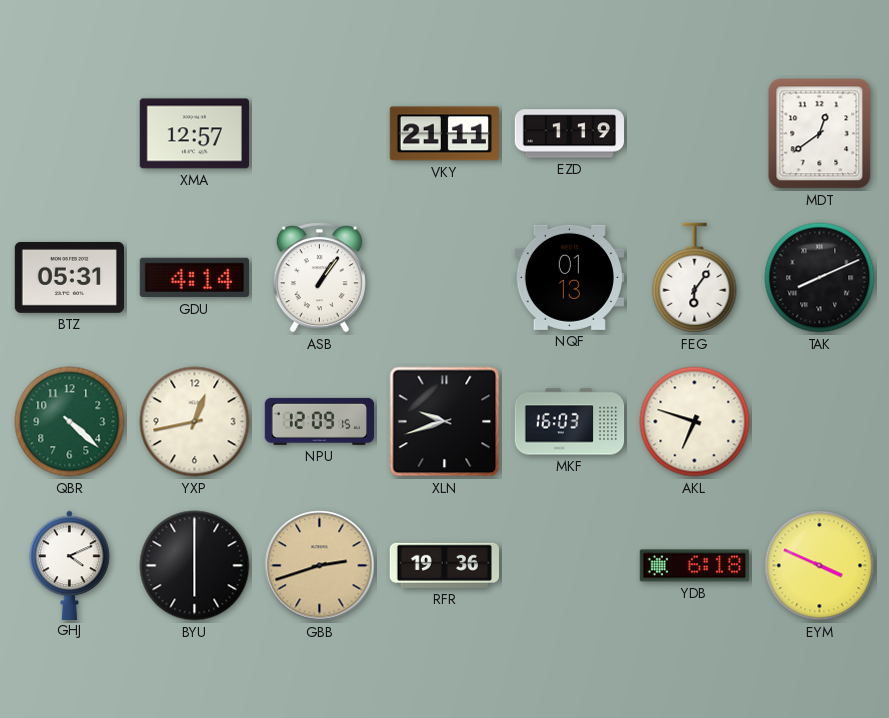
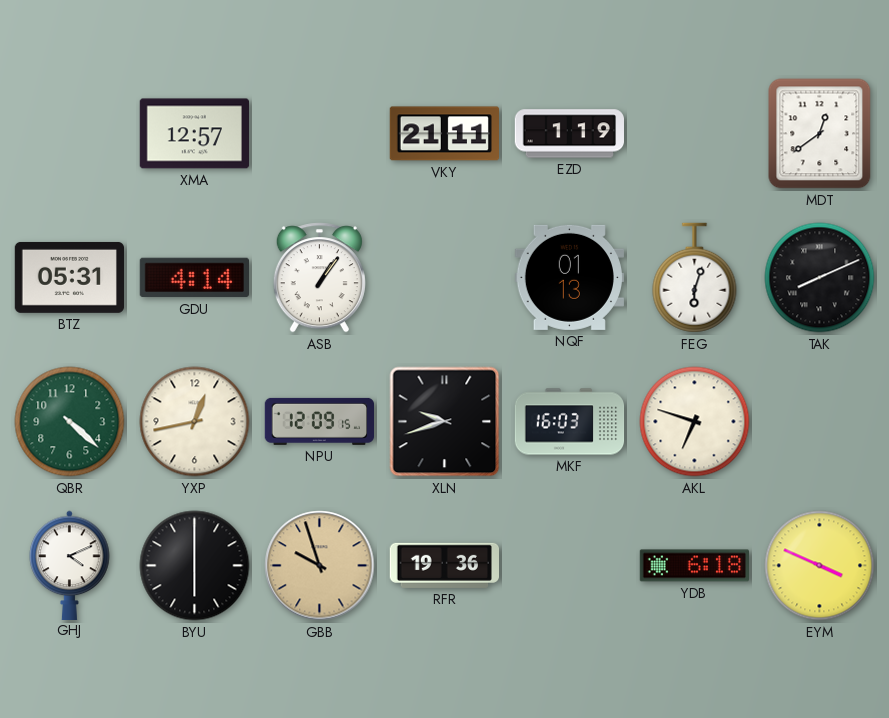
FEG: 6:06 -> 6:03
GBB: 2:42 -> 9:57
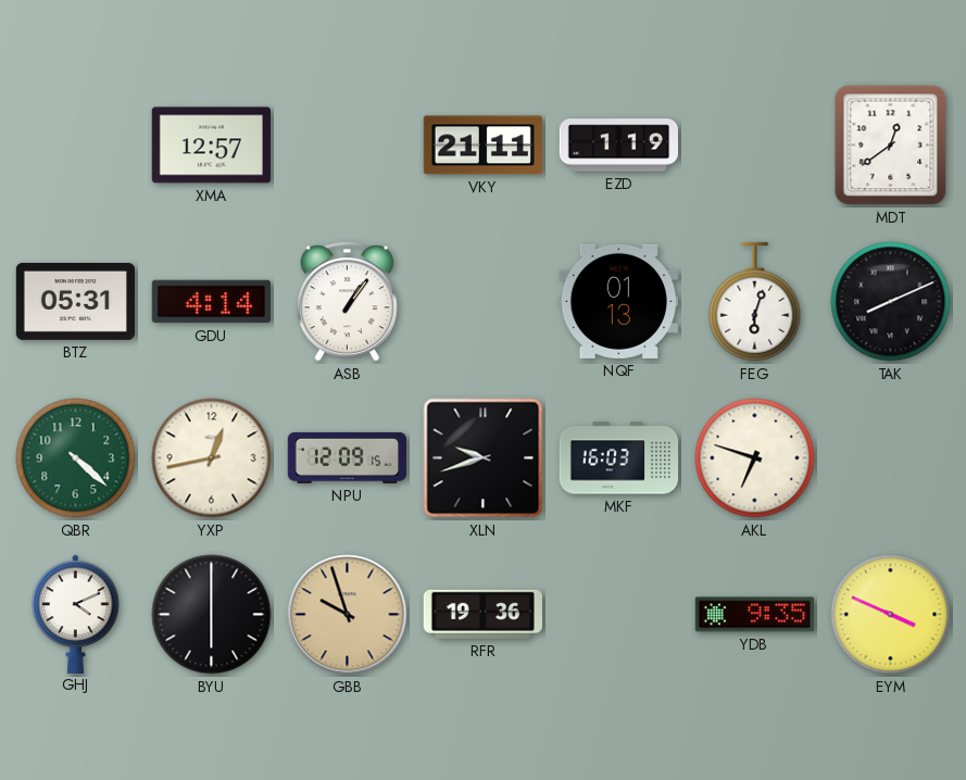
YDB: 6:18 -> 9:35
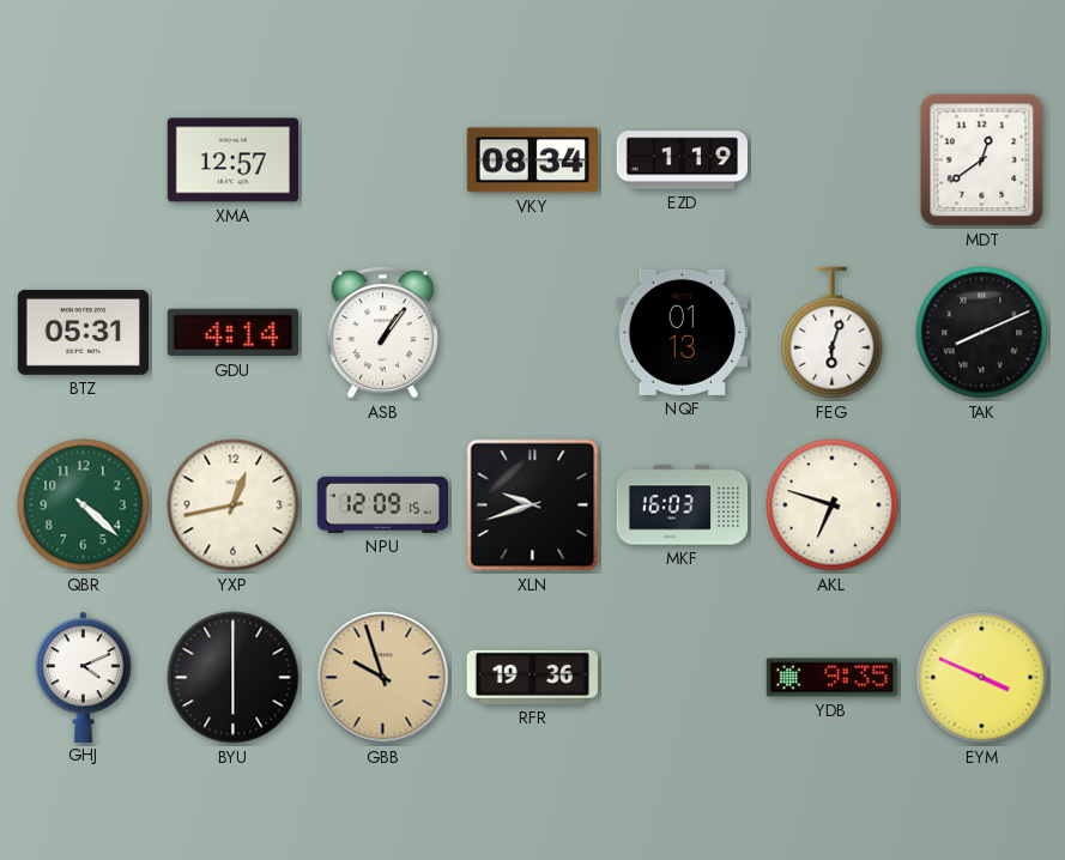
VKY: 21:11 -> 08:34
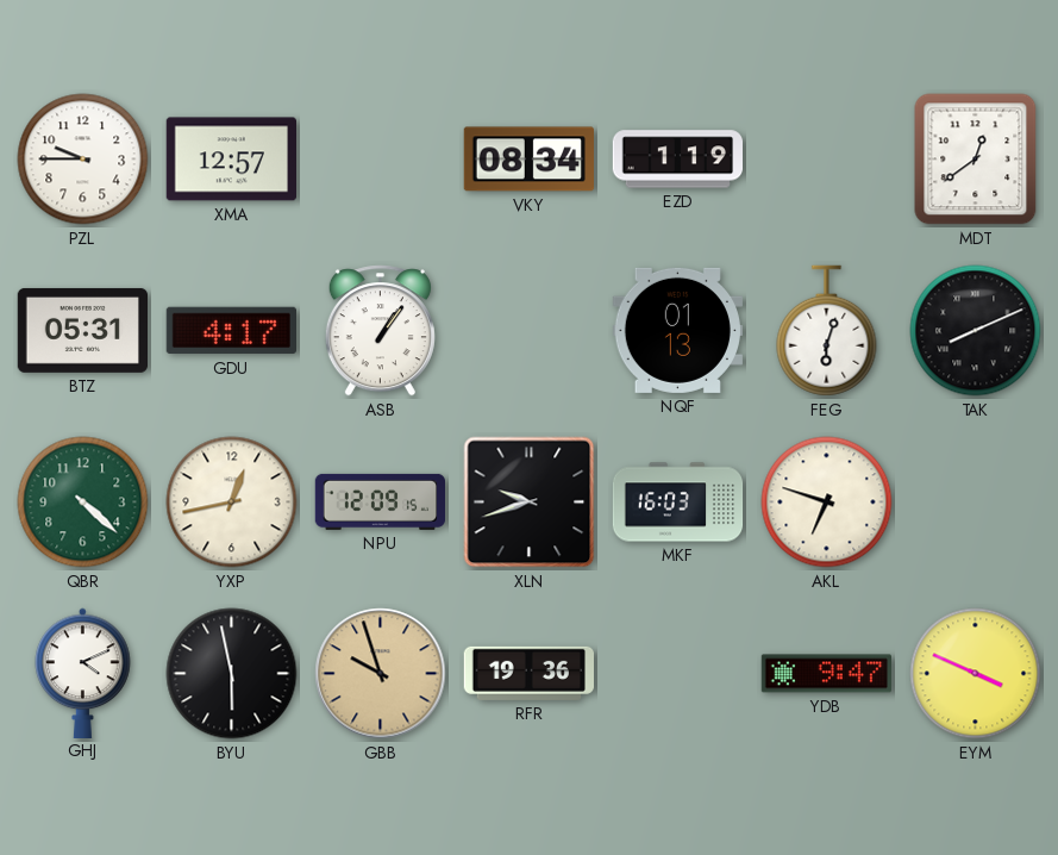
PZL: none -> 9:45
GDU: 4:14 -> 4:17
BYU: 6:00 -> 5:58
YDB: 9:35 -> 9:47
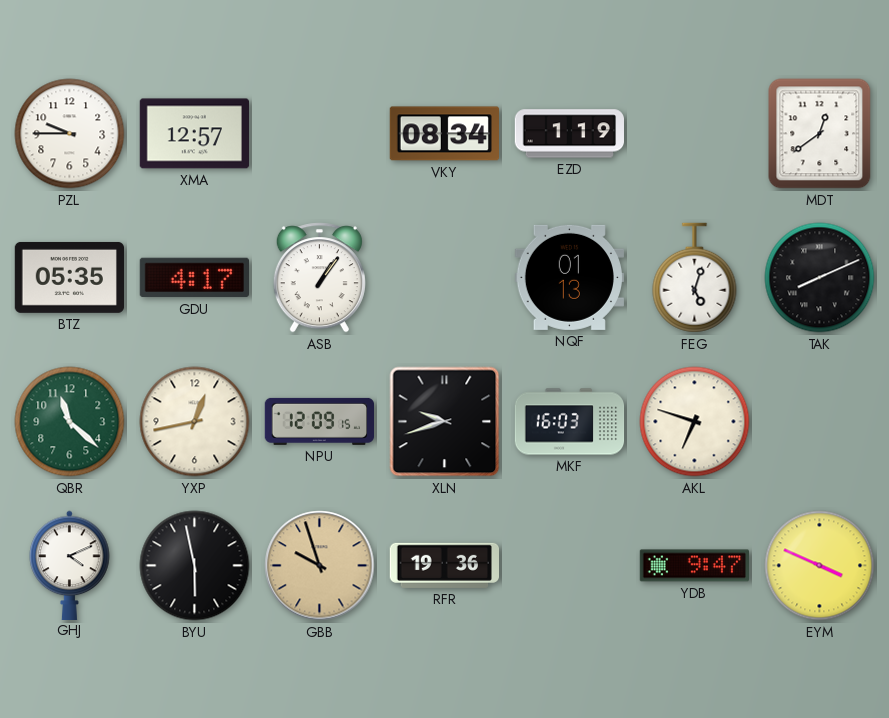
BTZ: 05:31 -> 05:35
FEG: 6:03 -> 5:03
QBR: 4:22 -> 11:22
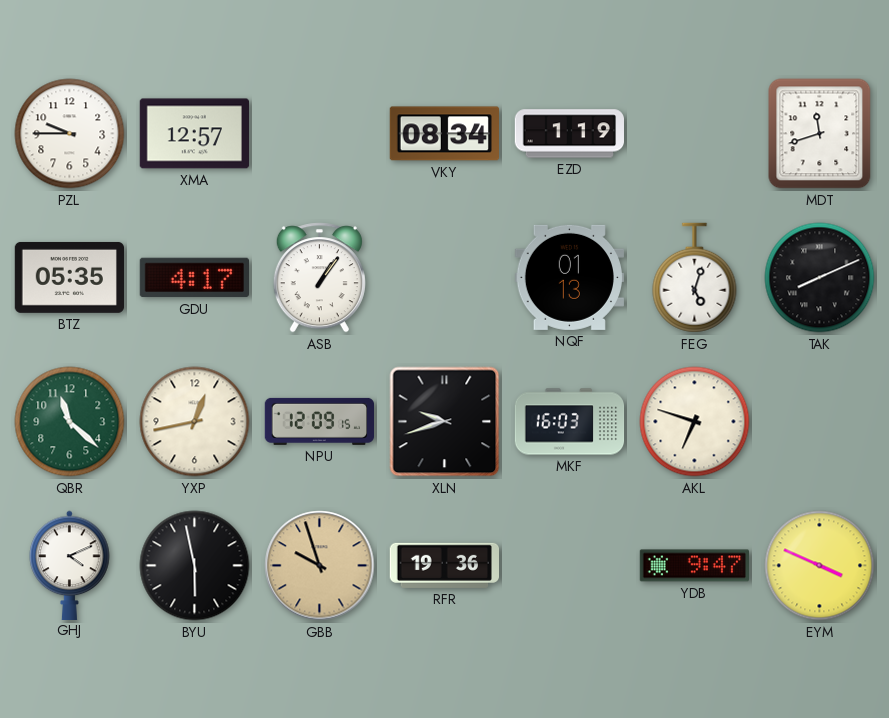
MDT: 12:39 -> 11:42
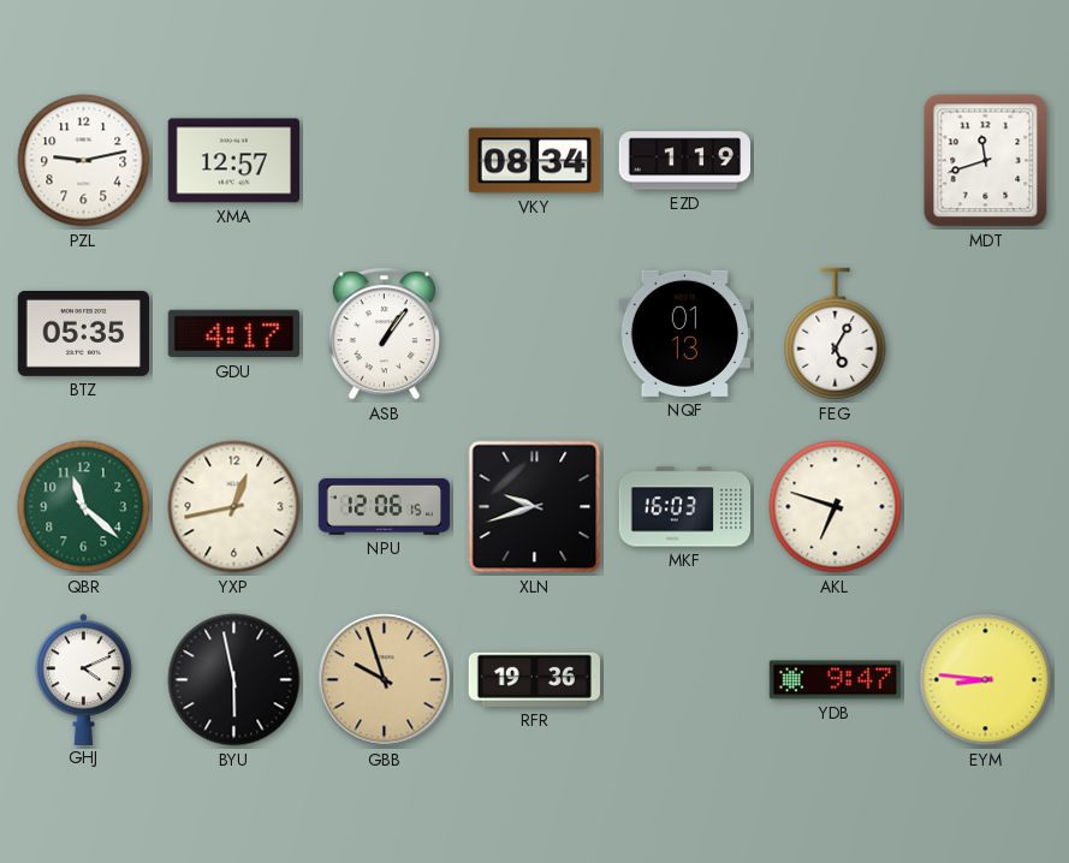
PZL: 9:45 -> 9:13
FEG: 5:03 -> 5:05
TAK: 8:11 -> none
NPU: 12:09 -> 12:06
EYM: 3:49 -> 8:46
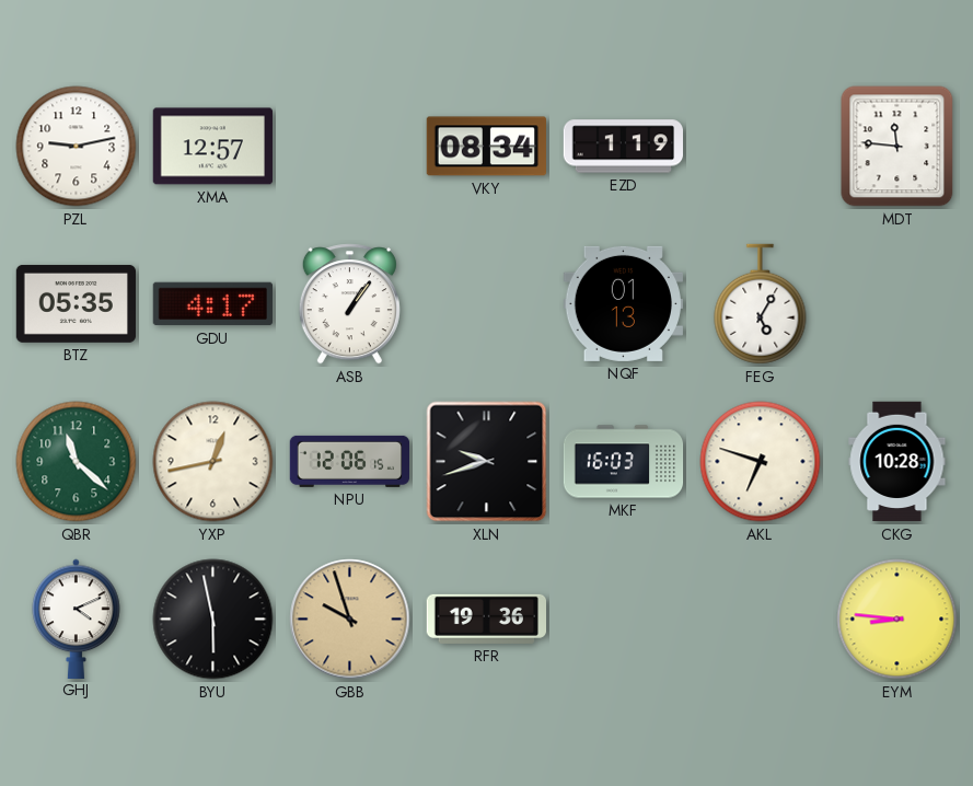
MDT: 11:42 -> 11:46
CKG: none -> 10:28
YDB: 9:47 -> none
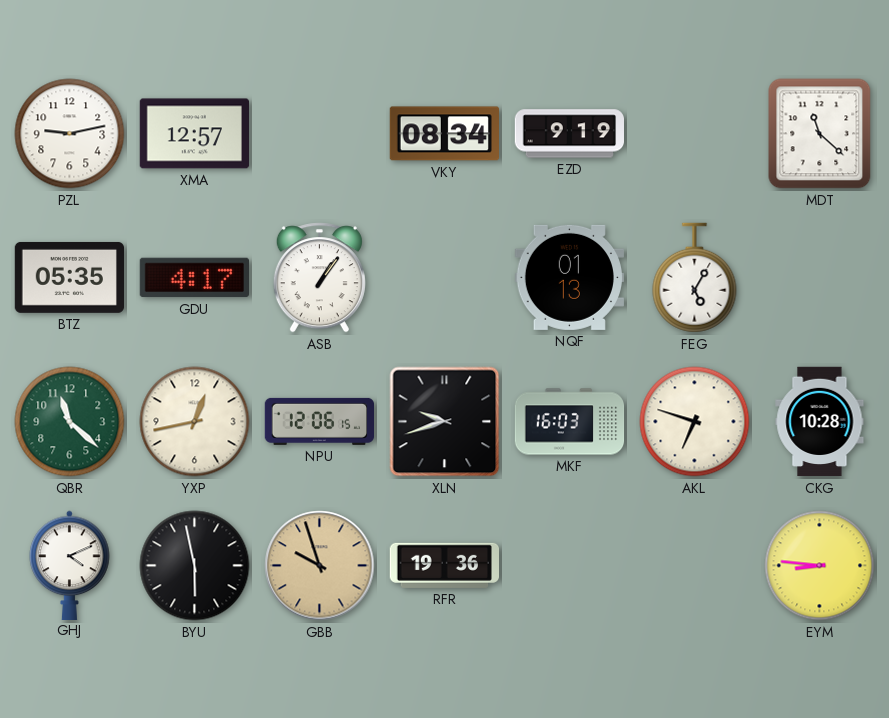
EZD: 1:19 -> 9:19
MDT: 11:46 -> 11:22
